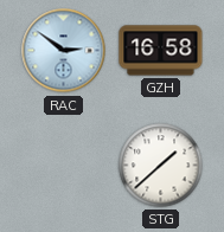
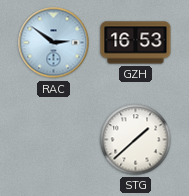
GZH: 16:58 -> 16:53
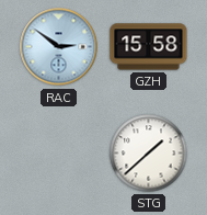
GZH: 16:53 -> 15:58
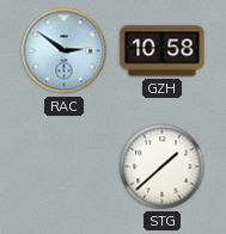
GZH: 15:58 -> 10:58
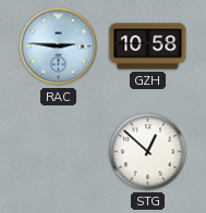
RAC: 2:51 -> 2:46
STG: 1:38 -> 12:52
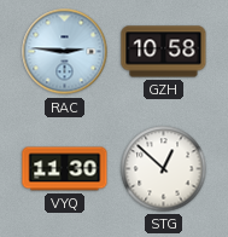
VYQ: none -> 11:30
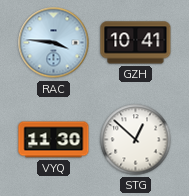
RAC: 2:46 -> 3:46
GZH: 10:58 -> 10:41
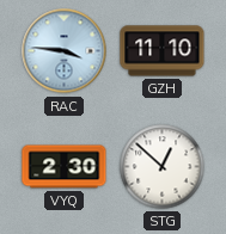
GZH: 10:41 -> 11:10
VYQ: 11:30 -> 2:30
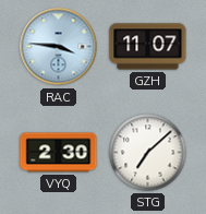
GZH: 11:10 -> 11:07
STG: 12:52 -> 7:08
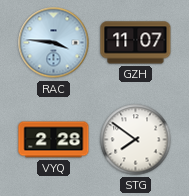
VYQ: 2:30 -> 2:28
STG: 7:08 -> 7:51
